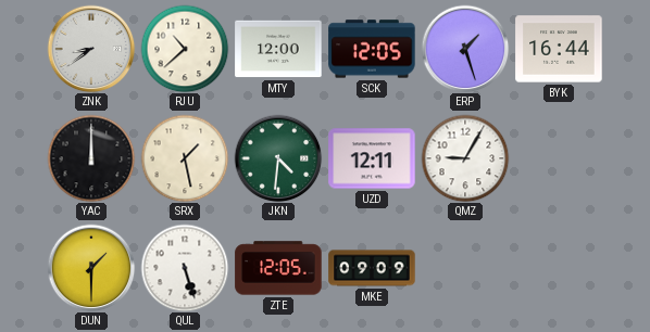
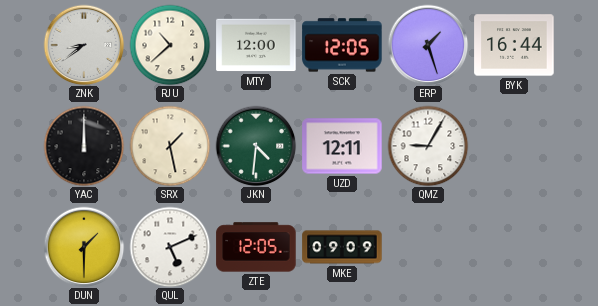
QUL: 5:27 -> 5:11
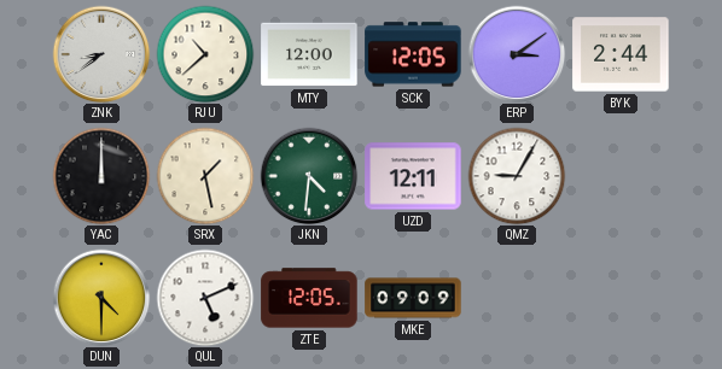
ERP: 1:27 -> 3:09
BYK: 16:44 -> 2:44
DUN: 1:30 -> 4:30
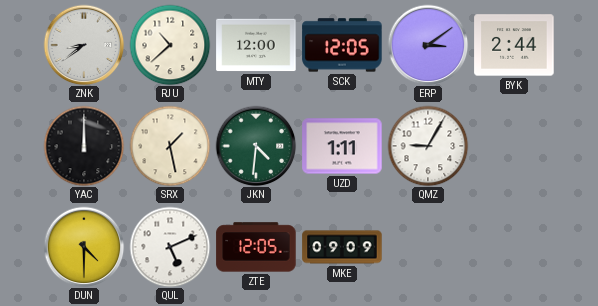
UZD: 12:11 -> 1:11
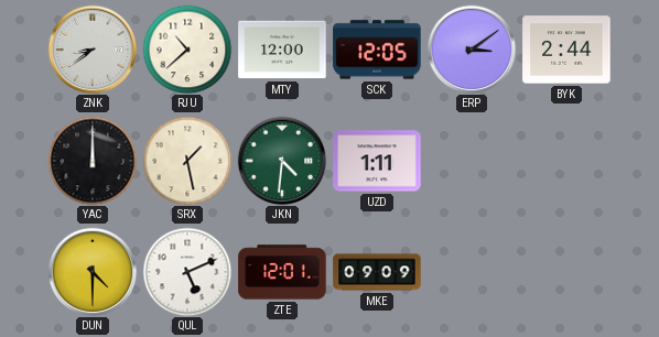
QMZ: 9:05 -> none
ZTE: 12:05 -> 12:01
